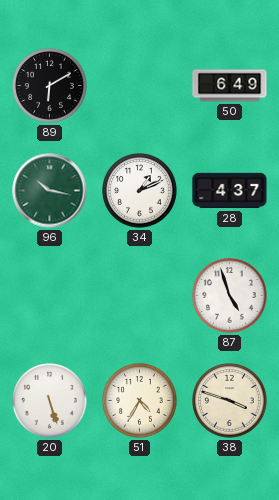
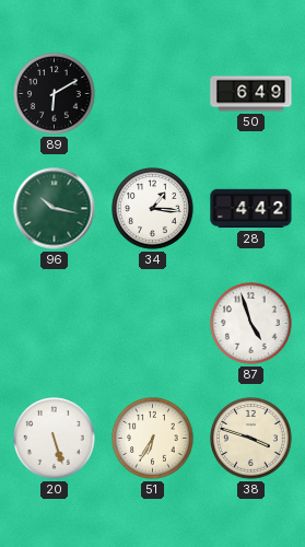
34: 1:11 -> 1:16
28: 4:37 -> 4:42
51: 4:35 -> 6:35
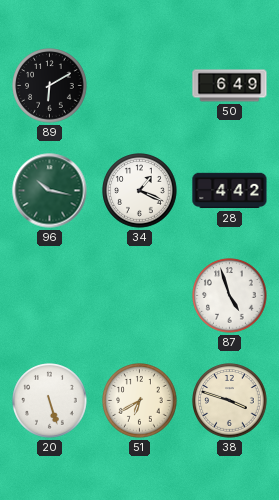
34: 1:16 -> 1:19
51: 6:35 -> 6:40
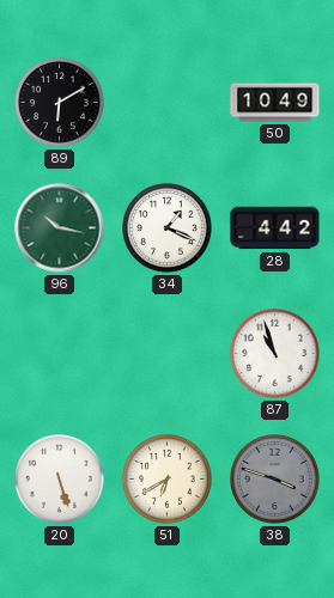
50: 6:49 -> 10:49
87: 4:57 -> 10:57
38 dial: cream -> grey
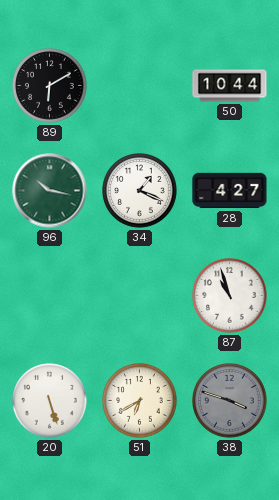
50: 10:49 -> 10:44
28: 4:42 -> 4:27
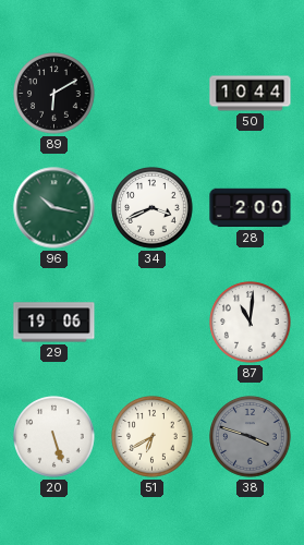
34: 1:19 -> 3:41
28: 4:27 -> 2:00
29: none -> 19:06
87: 10:57 -> 11:01
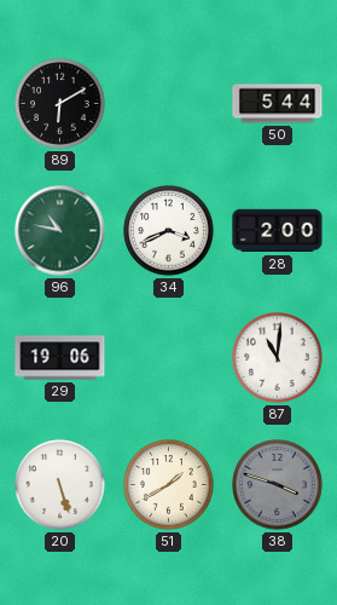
50: 10:44 -> 5:44
96: 10:17 -> 10:47
51: 6:40 -> 1:40
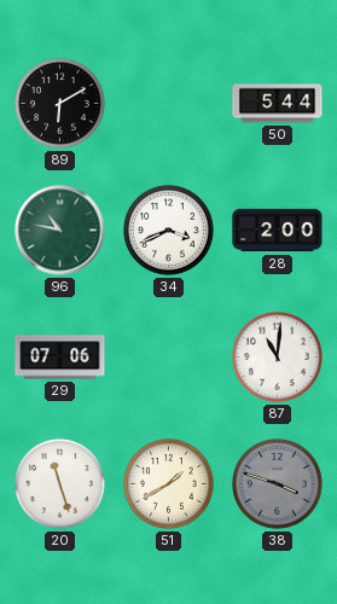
29: 19:06 -> 07:06
20: 5:27 -> 11:27
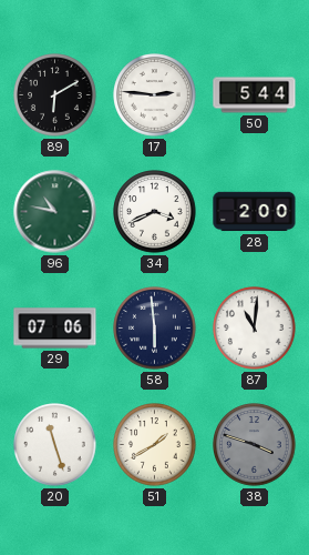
17: none -> 2:46
58: none -> 5:59
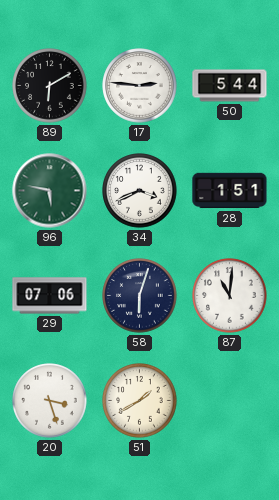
96: 10:47 -> 5:47
28: 2:00 -> 1:51
58: 5:59 -> 6:03
20: 11:27 -> 3:27
38: 3:48 -> none
